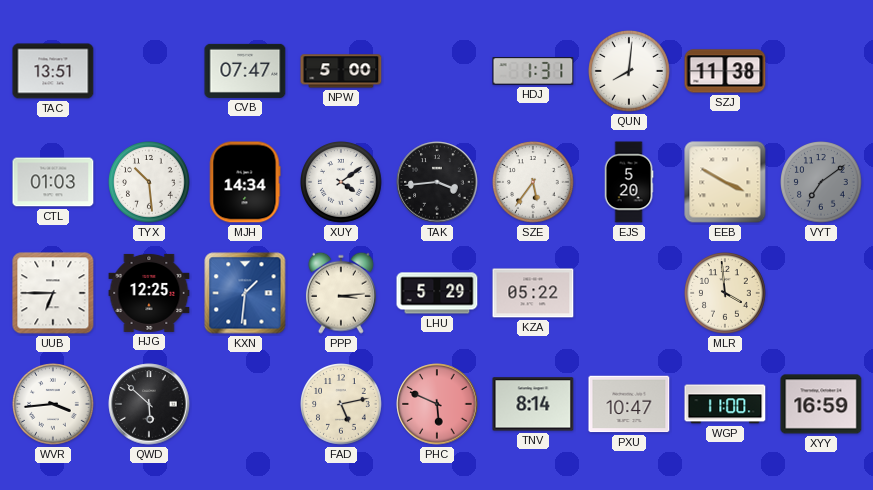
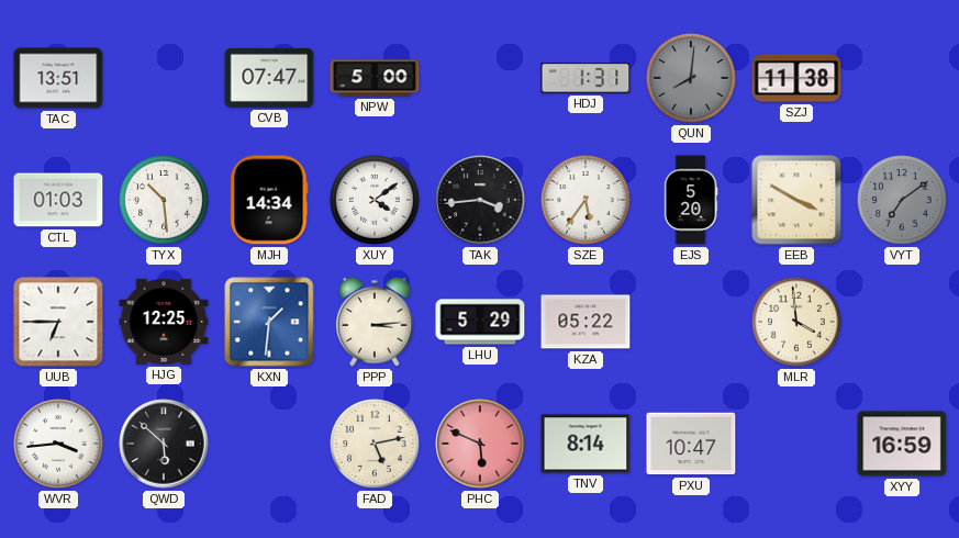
QUN dial: white -> grey
WGP: 11:00 -> none
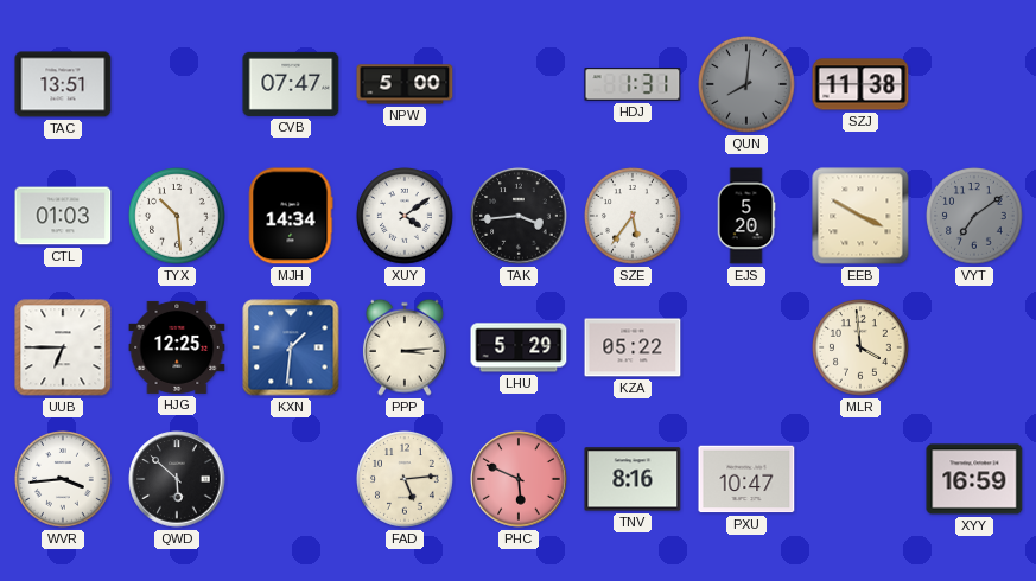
FAD: 5:13 -> 5:14
TNV: 8:14 -> 8:16
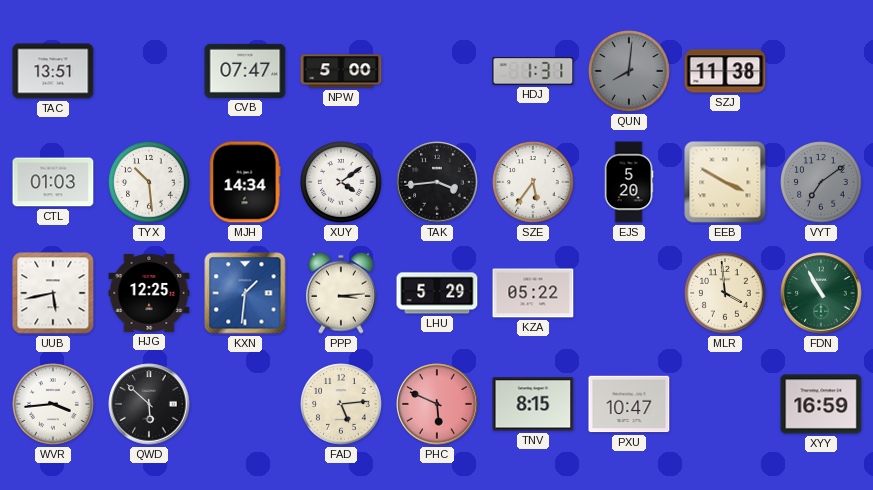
UUB: 6:45 -> 5:43
FDN: none -> 10:55
TNV: 8:16 -> 8:15
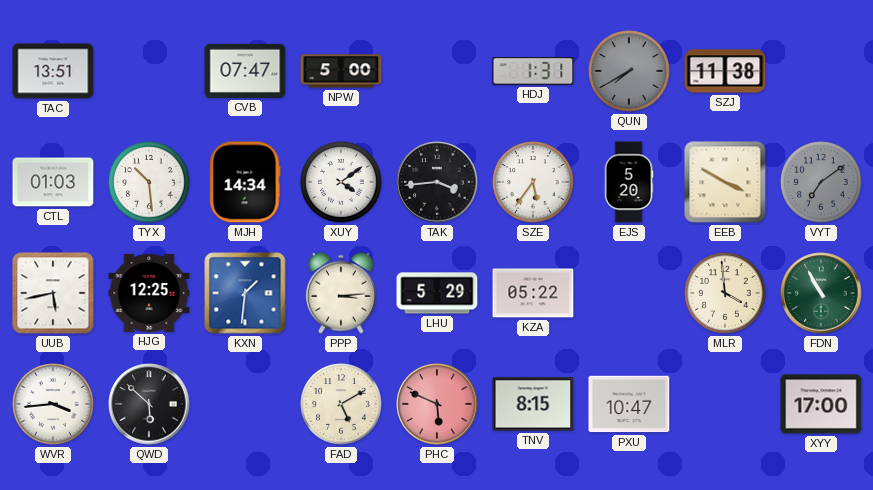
QUN: 8:01 -> 7:40
FAD: 5:14 -> 5:10
XYY: 16:59 -> 17:00
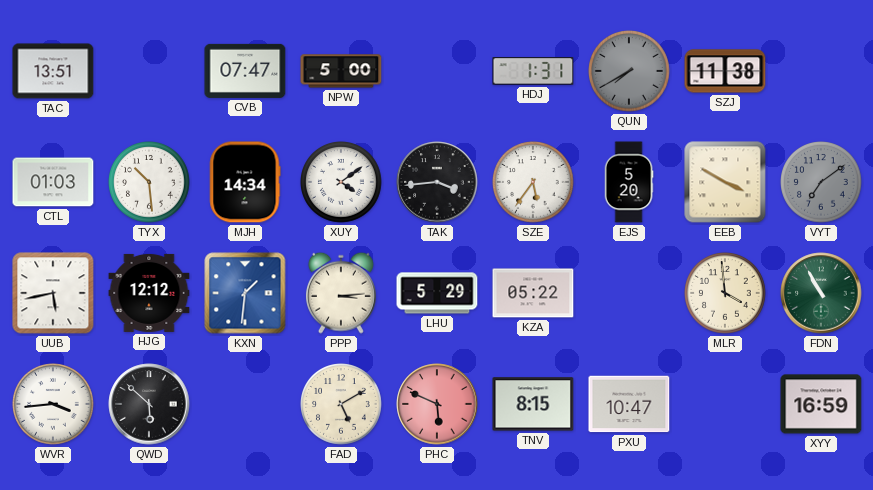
HJG: 12:25 -> 12:12
XYY: 17:00 -> 16:59
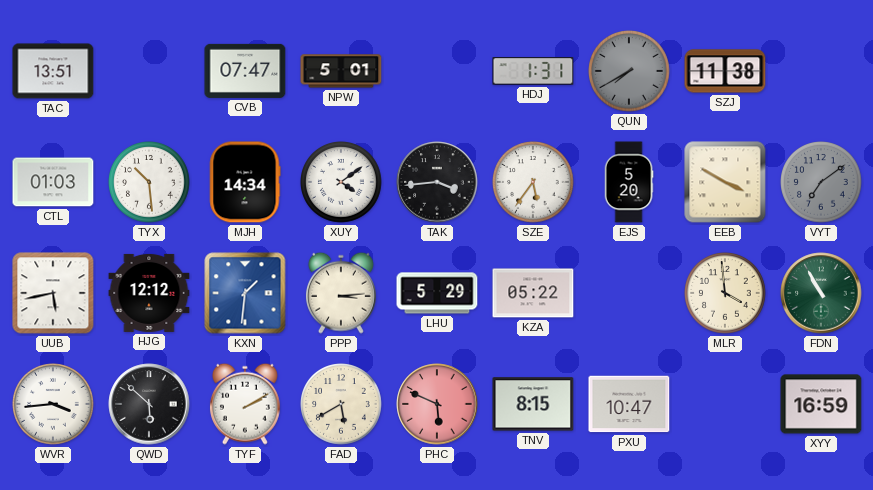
NPW: 5:00 -> 5:01
TYF: none -> 2:10
FAD: 5:10 -> 5:40
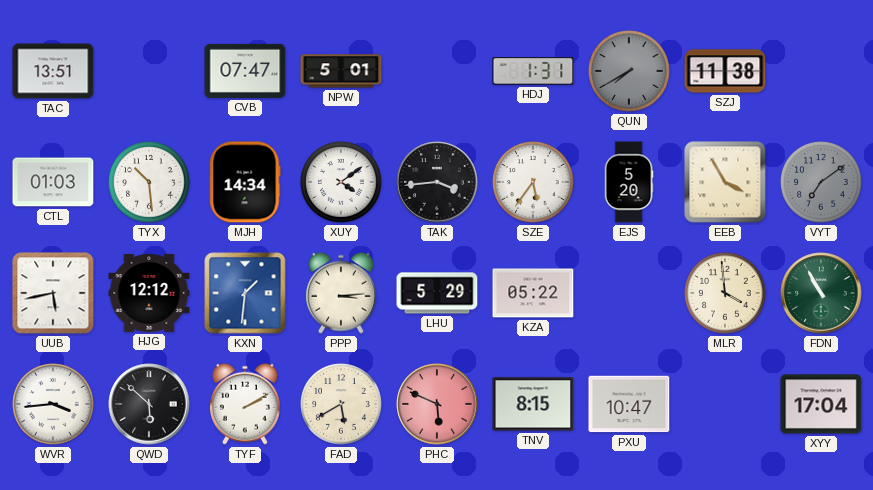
EEB: 3:50 -> 3:55
XYY: 16:59 -> 17:04
